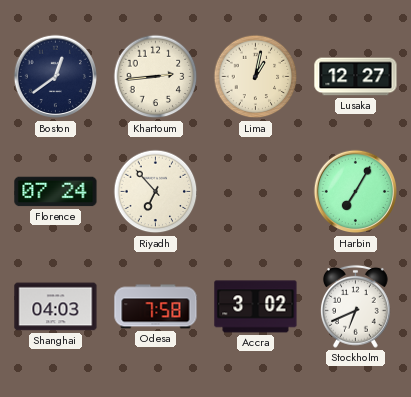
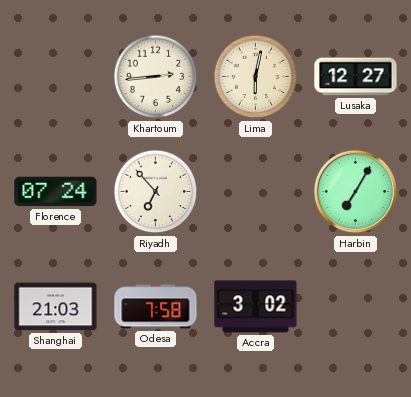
Boston: 12:39 -> none
Lima: 1:02 -> 6:02
Shanghai: 04:03 -> 21:03
Stockholm: 6:41 -> none
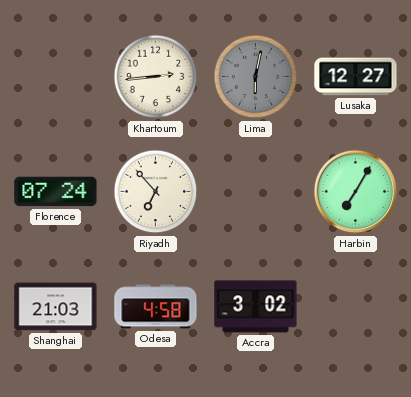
Lima dial: cream -> grey
Odesa: 7:58 -> 4:58
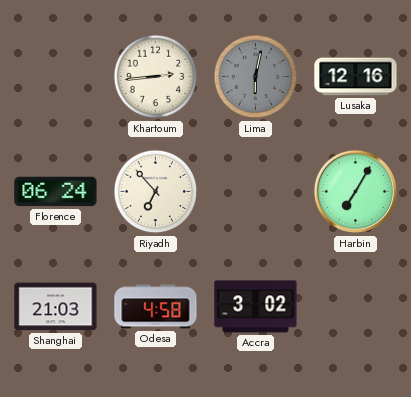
Lusaka: 12:27 -> 12:16
Florence: 07:24 -> 06:24
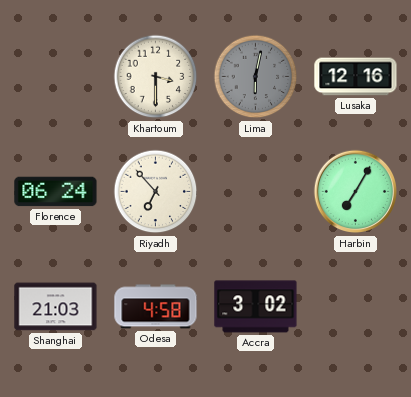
Khartoum: 2:44 -> 3:30
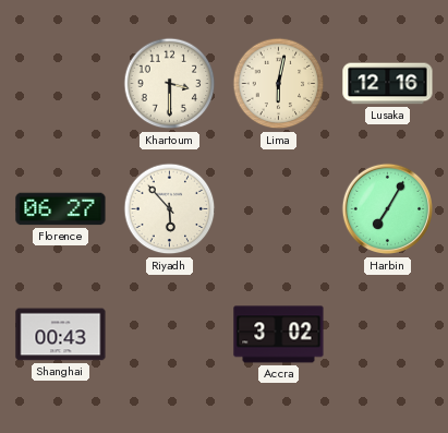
Lima dial: grey -> cream
Florence: 06:24 -> 06:27
Riyadh: 6:53 -> 5:53
Shanghai: 21:03 -> 00:43
Odesa: 4:58 -> none
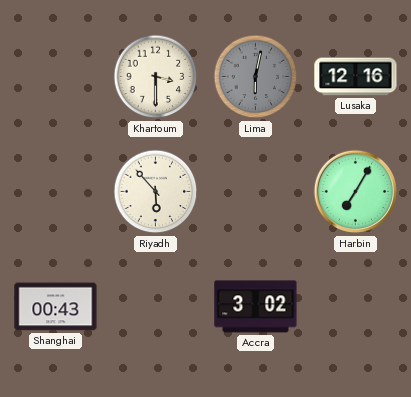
Lima dial: cream -> grey
Florence: 06:27 -> none
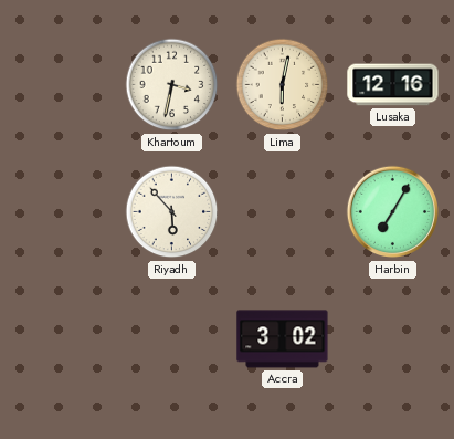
Khartoum: 3:30 -> 3:32
Lima dial: grey -> cream
Shanghai: 00:43 -> none
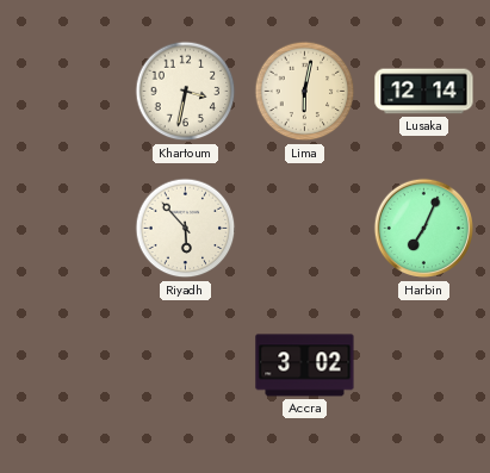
Lusaka: 12:16 -> 12:14
Harbin: 7:05 -> 7:04
